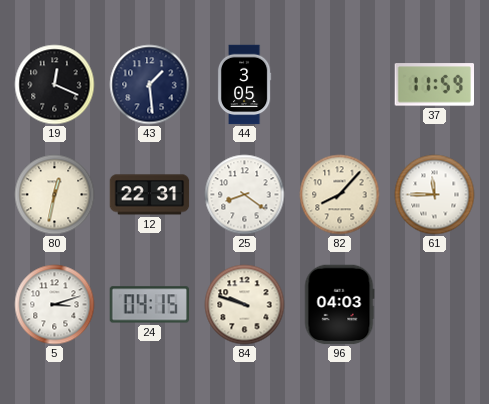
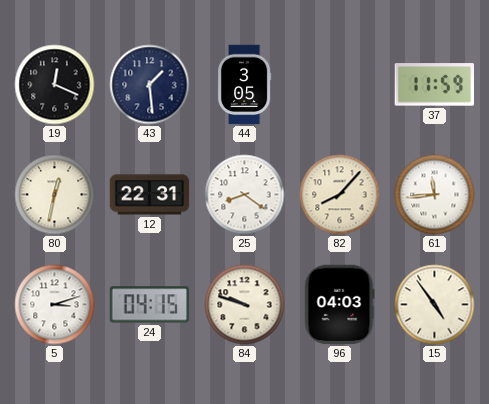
61: 11:45 -> 11:44
15: none -> 4:54
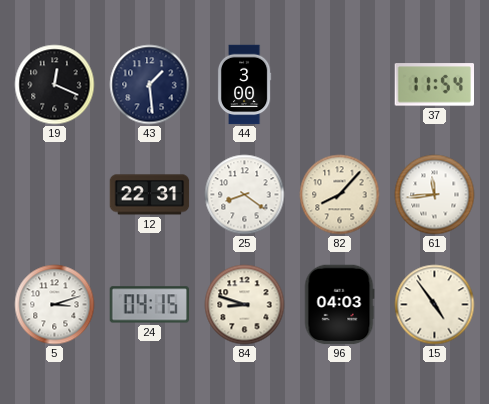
44: 3:05 -> 3:00
37: 11:59 -> 11:54
80: 12:32 -> none
84: 9:48 -> 8:48
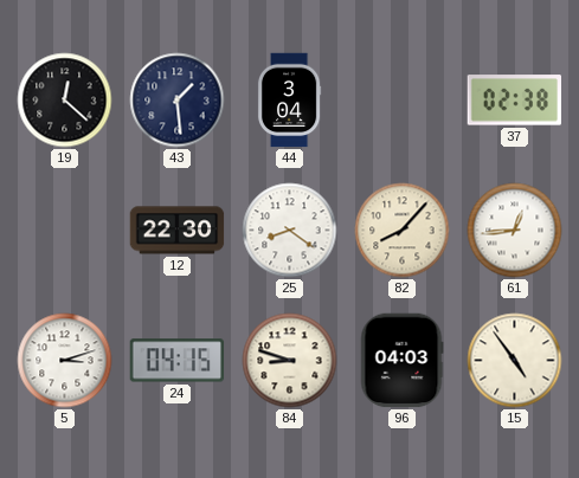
19: 12:19 -> 12:22
44: 3:00 -> 3:04
37: 11:54 -> 02:38
12: 22:31 -> 22:30
61: 11:44 -> 12:44
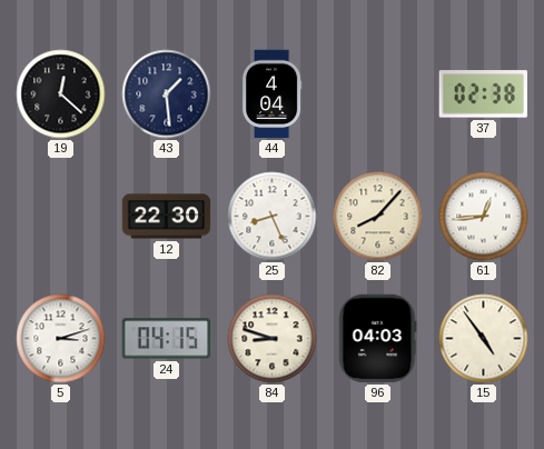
44: 3:04 -> 4:04
25: 8:21 -> 8:26
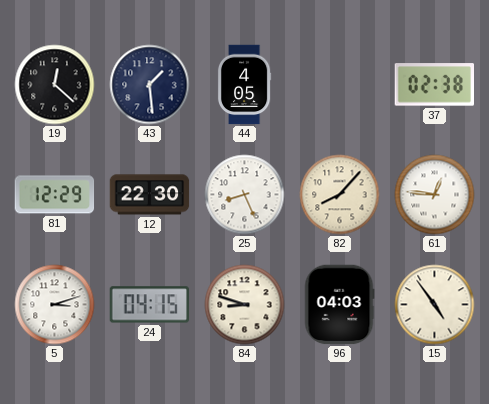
44: 4:04 -> 4:05
81: none -> 12:29
61: 12:44 -> 12:46
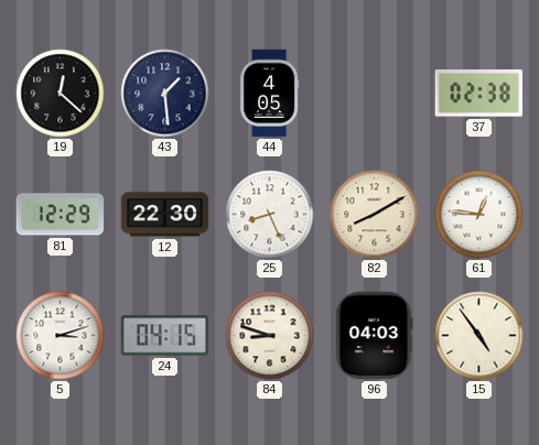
82: 8:07 -> 8:10
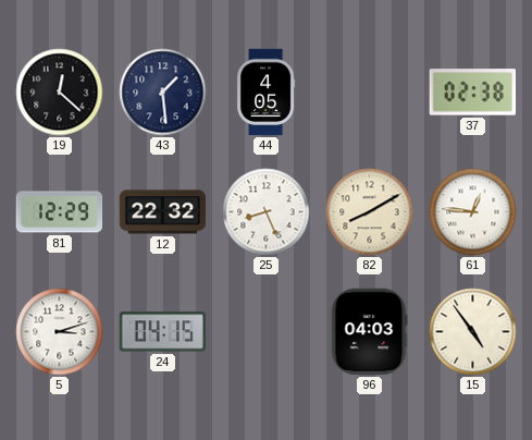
12: 22:30 -> 22:32
84: 8:48 -> none
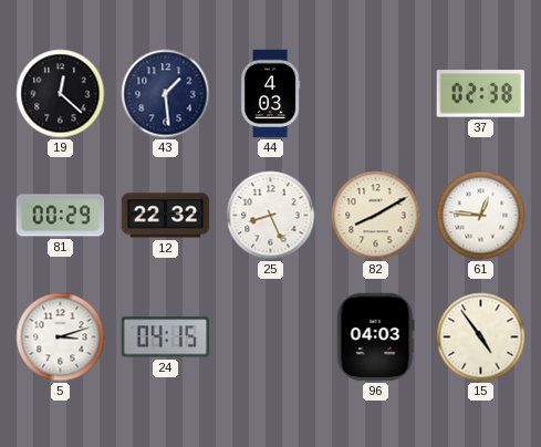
44: 4:05 -> 4:03
81: 12:29 -> 00:29
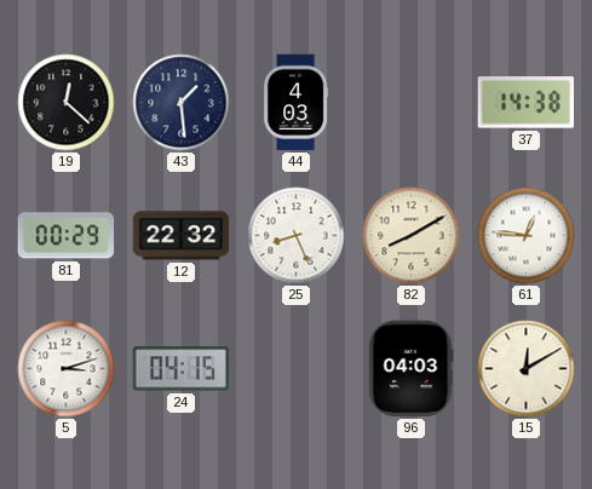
37: 02:38 -> 14:38
15: 4:54 -> 12:10
